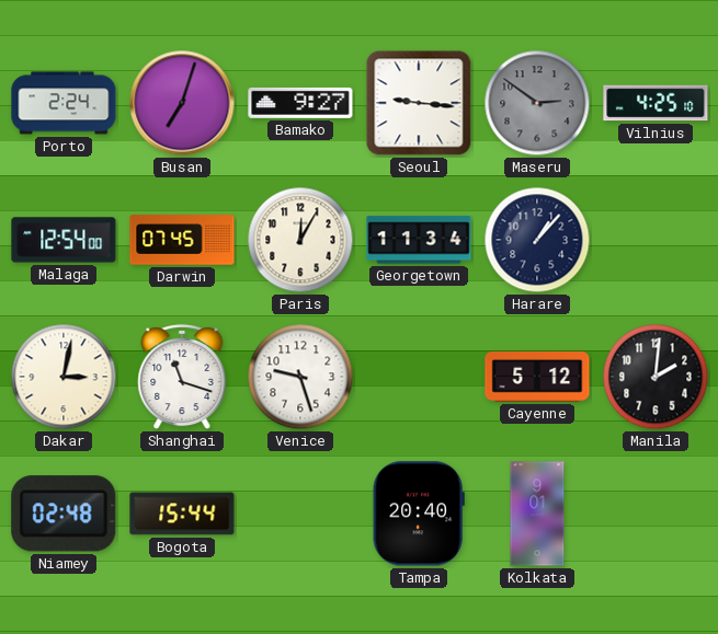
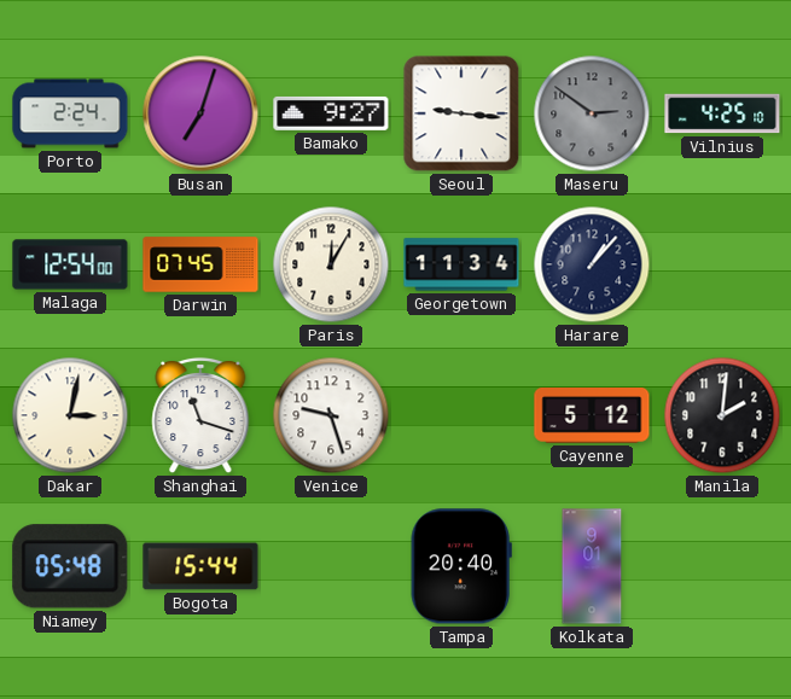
Niamey: 02:48 -> 05:48
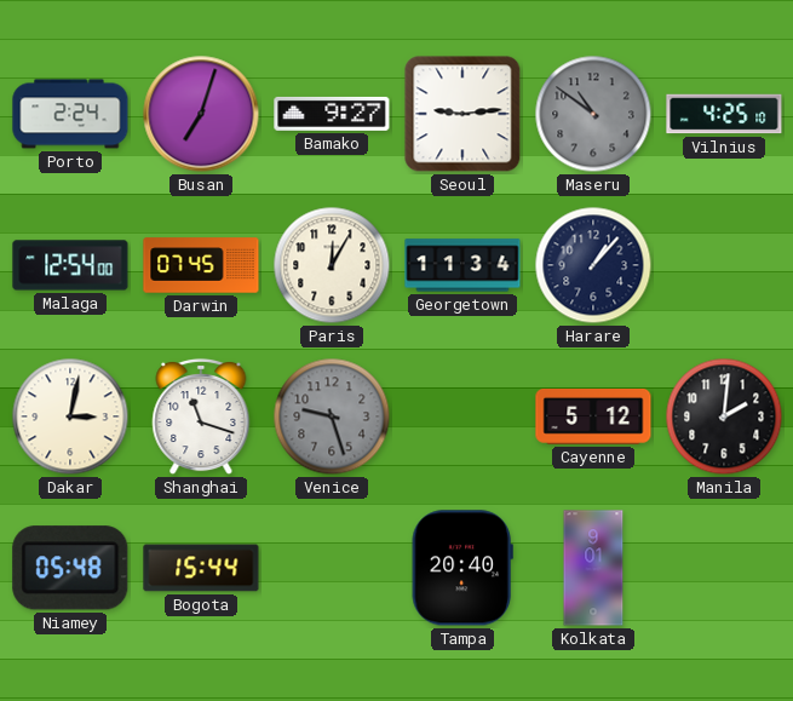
Seoul: 9:16 -> 9:14
Maseru: 2:51 -> 10:51
Venice dial: white -> grey
